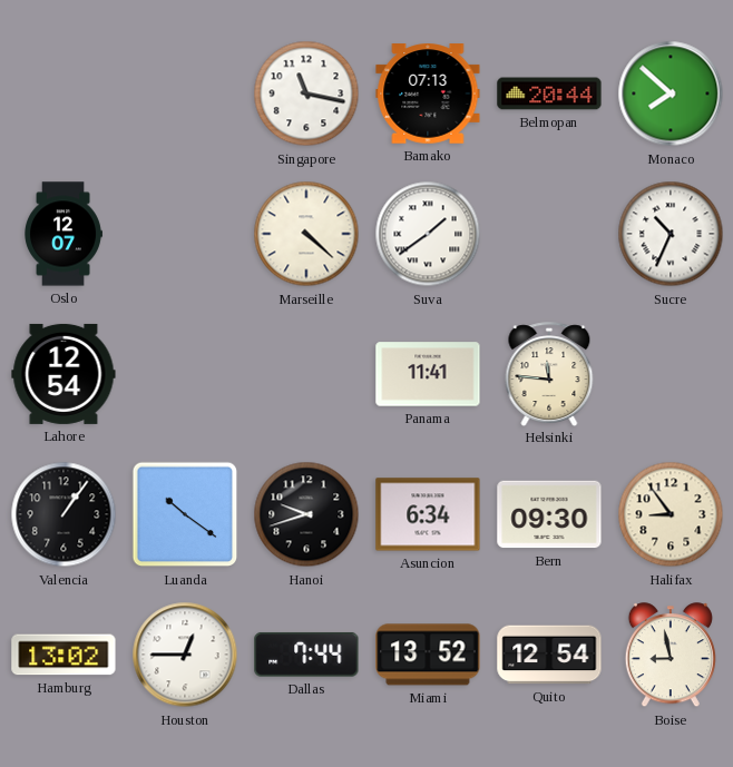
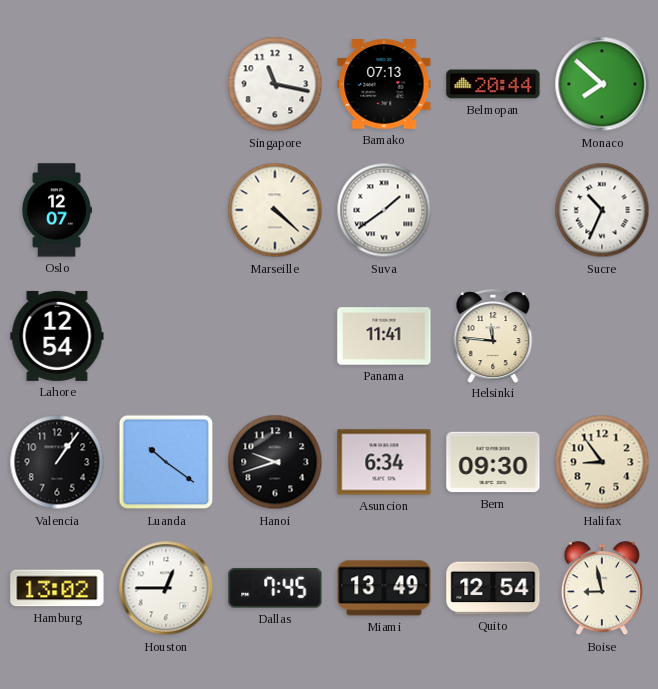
Dallas: 7:44 -> 7:45
Miami: 13:52 -> 13:49
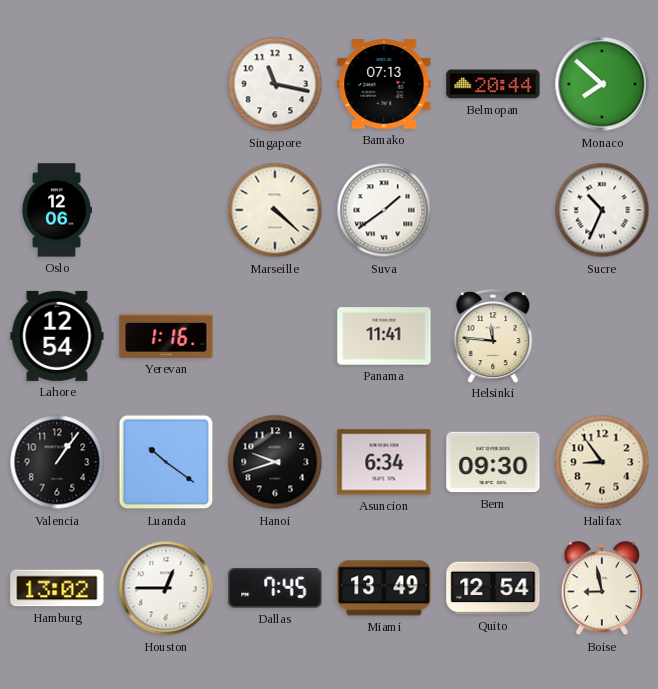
Oslo: 12:07 -> 12:06
Yerevan: none -> 1:16
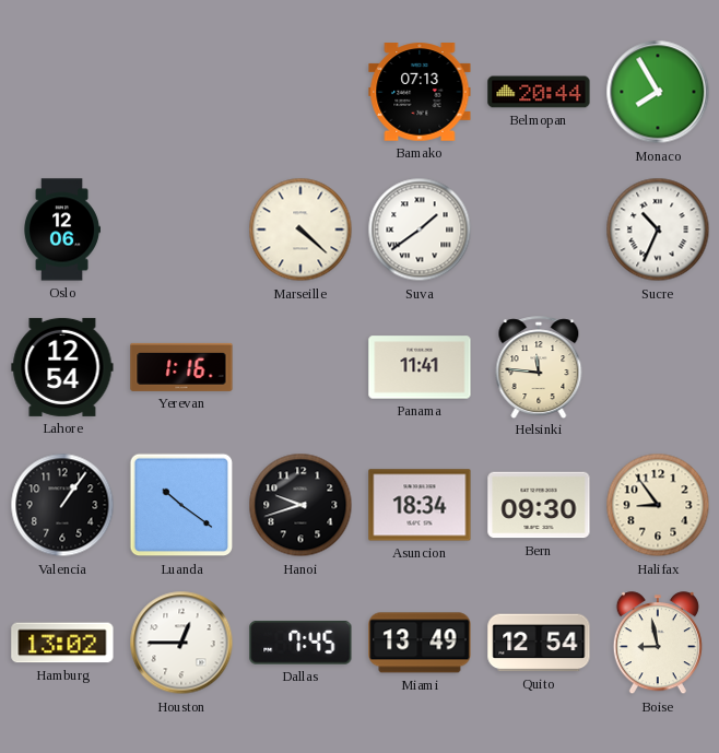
Singapore: 11:17 -> none
Monaco: 7:52 -> 7:55
Asuncion: 6:34 -> 18:34
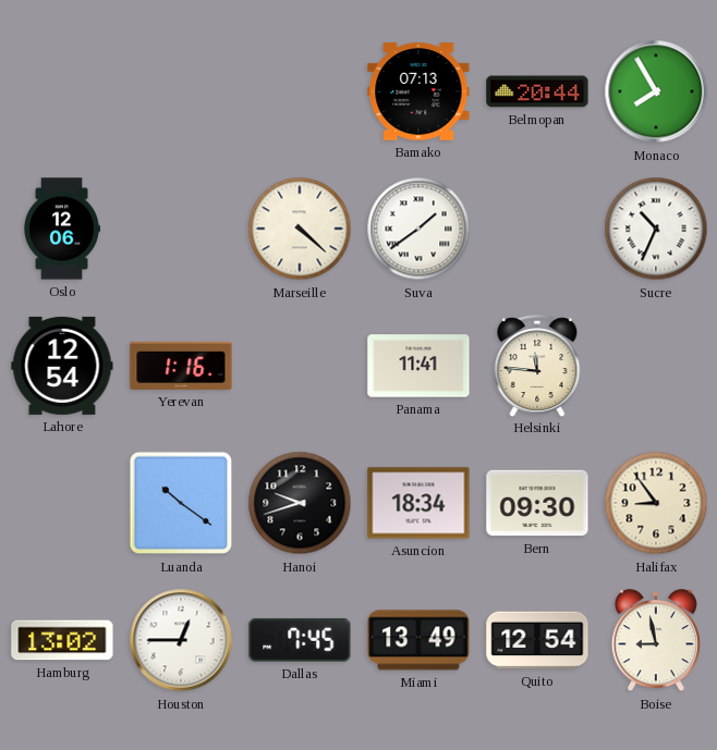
Valencia: 1:06 -> none
